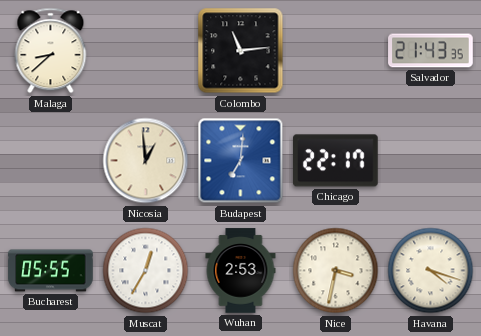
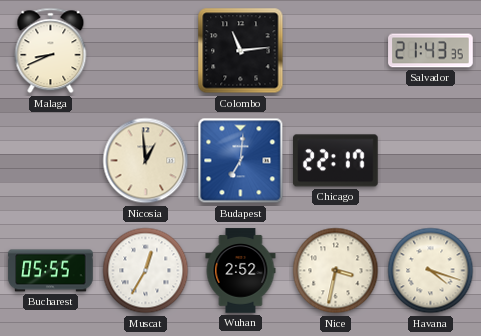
Malaga: 8:38 -> 8:41
Wuhan: 2:53 -> 2:52
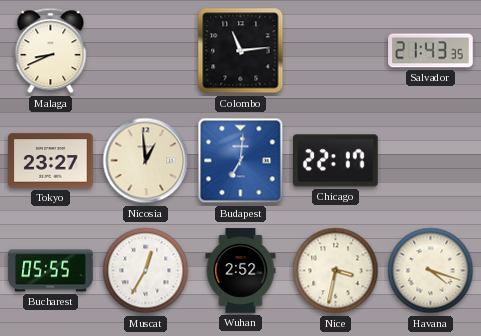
Tokyo: none -> 23:27
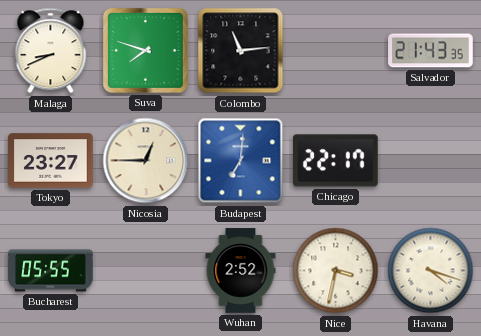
Suva: none -> 7:48
Nicosia: 12:59 -> 12:45
Muscat: 12:35 -> none
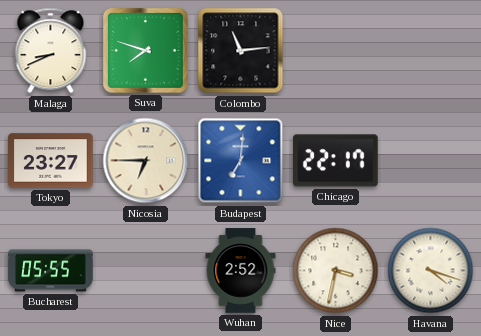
Salvador: 21:43 -> none
Nicosia: 12:45 -> 6:45
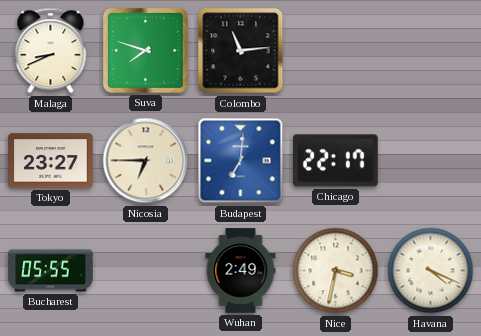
Wuhan: 2:52 -> 2:49
Havana: 4:18 -> 4:19
